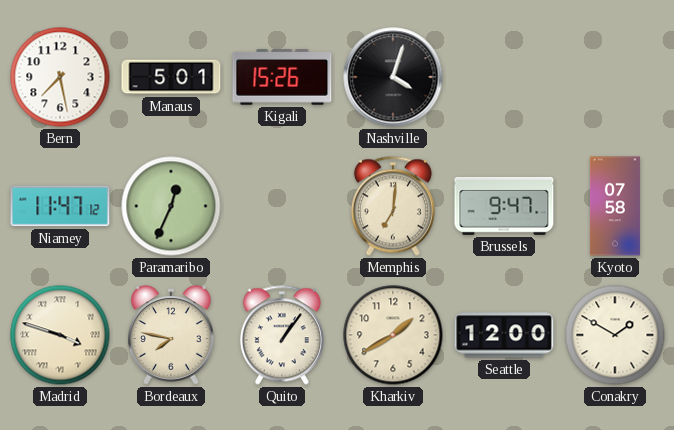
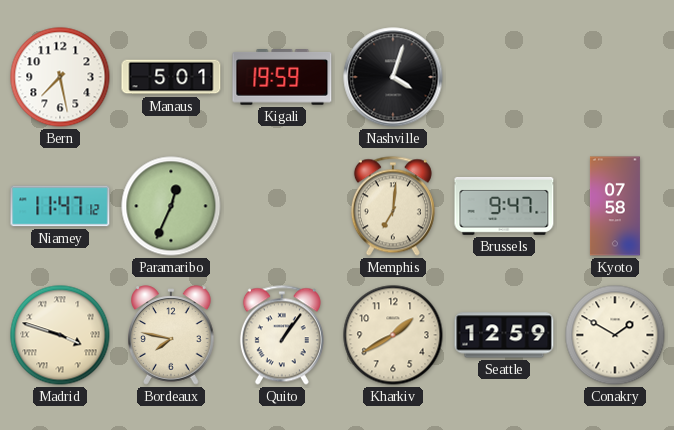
Kigali: 15:26 -> 19:59
Seattle: 12:00 -> 12:59
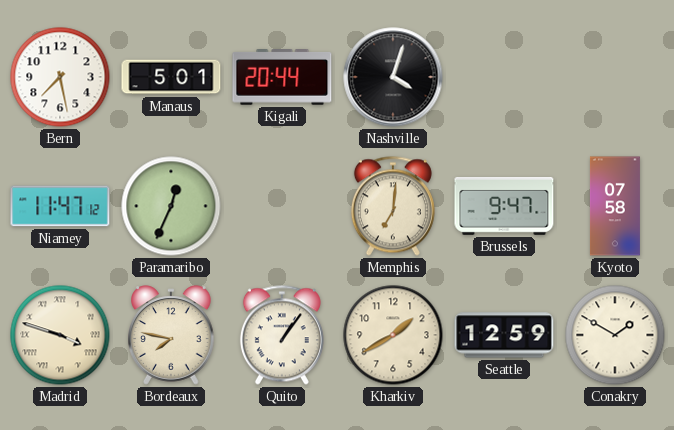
Kigali: 19:59 -> 20:44
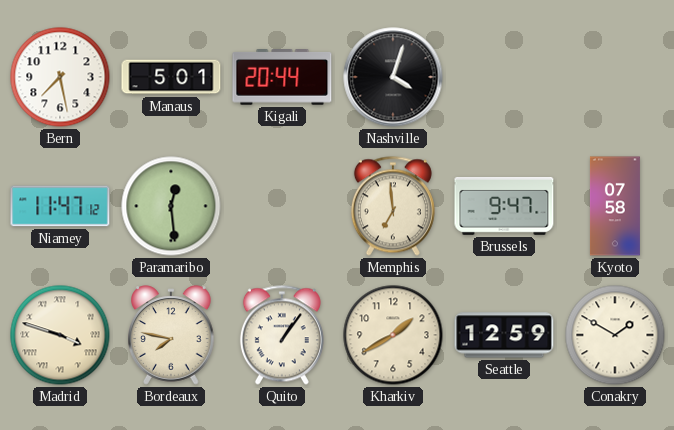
Paramaribo: 12:34 -> 12:29
Memphis: 7:01 -> 6:59
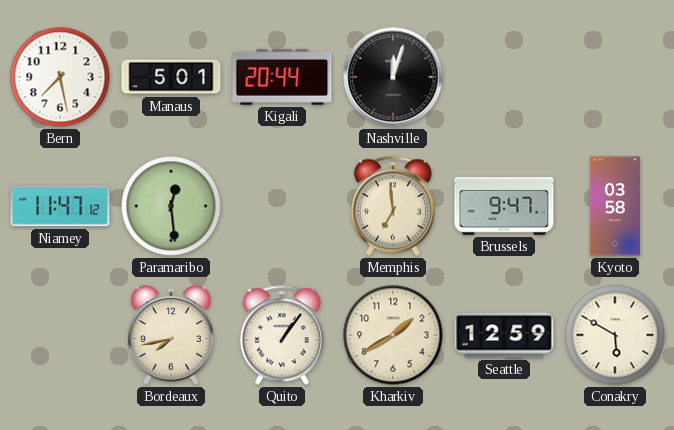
Nashville: 4:03 -> 12:03
Kyoto: 07:58 -> 03:58
Madrid: 3:48 -> none
Bordeaux: 7:47 -> 7:43
Conakry: 1:50 -> 5:50
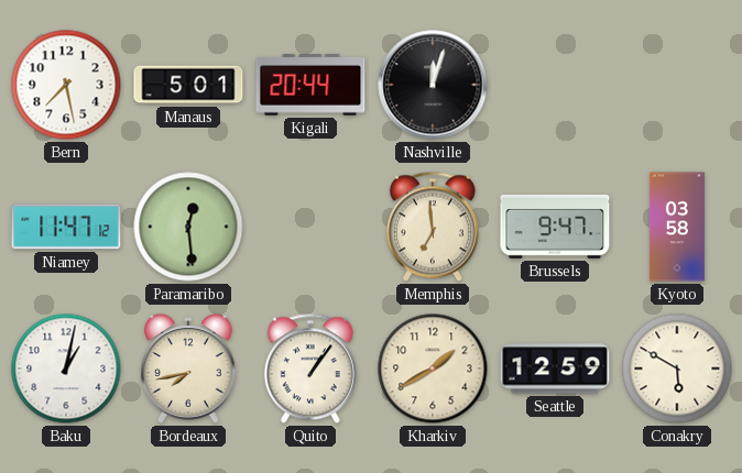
Baku: none -> 1:02
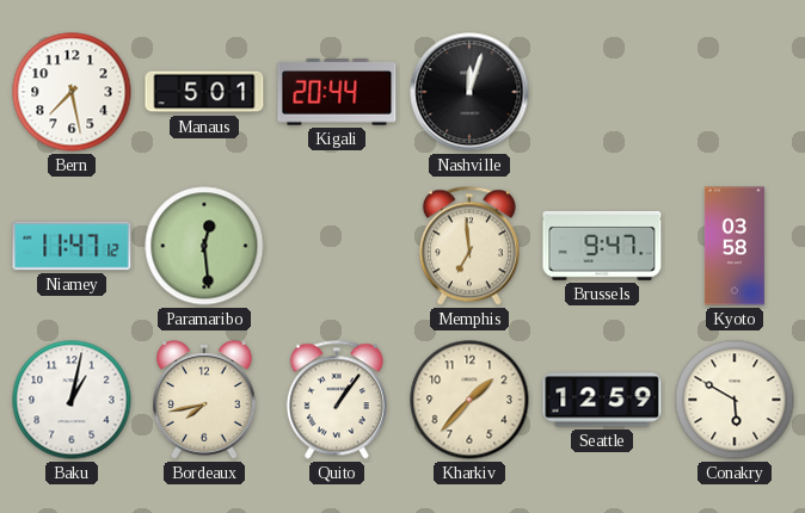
Kharkiv: 1:40 -> 1:37
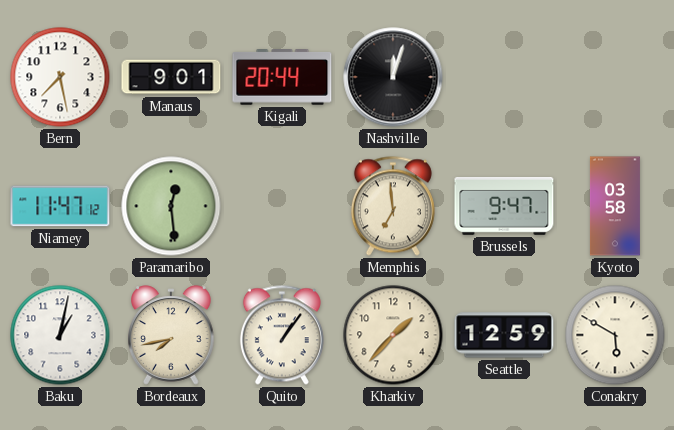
Manaus: 5:01 -> 9:01
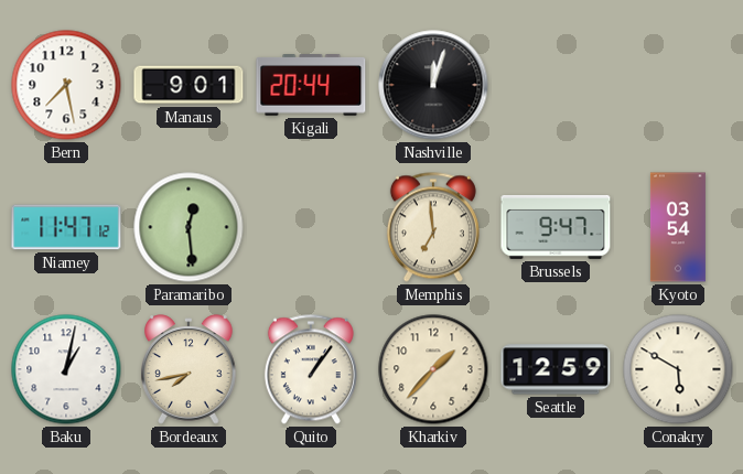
Kyoto: 03:58 -> 03:54
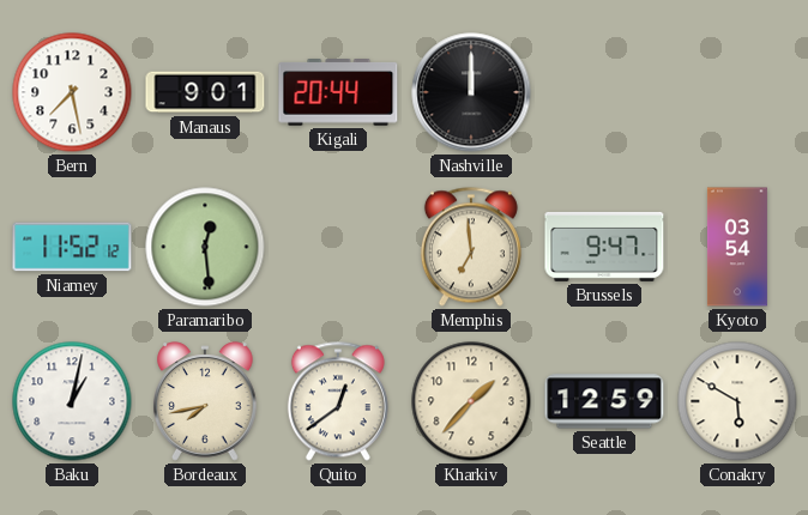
Nashville: 12:03 -> 12:00
Niamey: 11:47 -> 11:52
Quito: 1:06 -> 12:39
